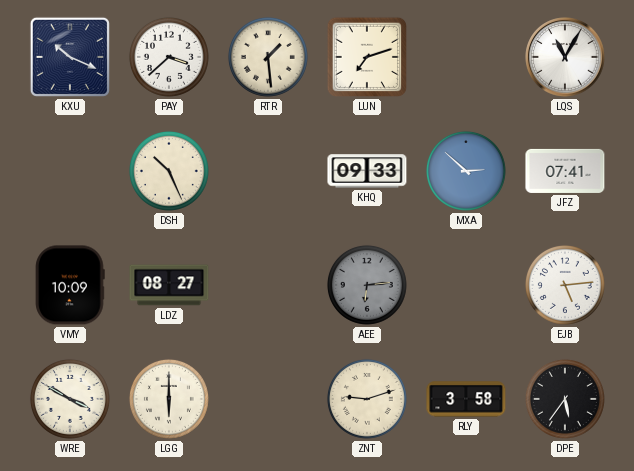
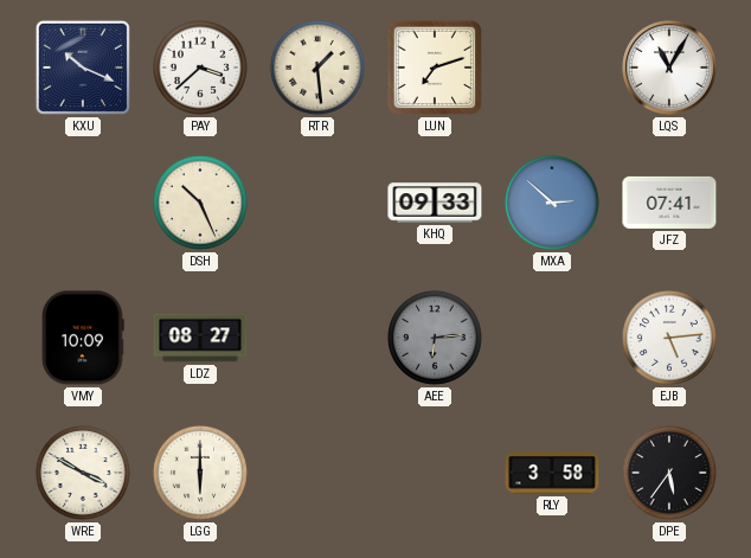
ZNT: 9:12 -> none
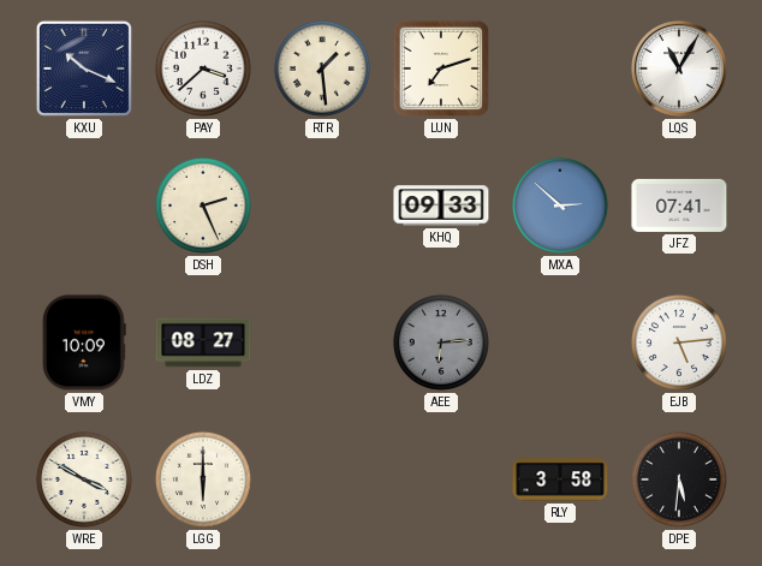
DSH: 10:26 -> 2:26
DPE: 5:36 -> 5:31
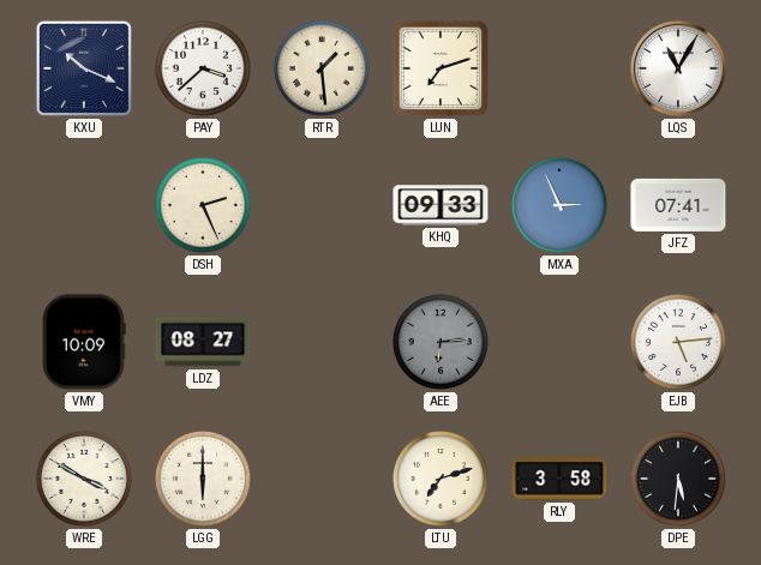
MXA: 2:52 -> 2:56
LTU: none -> 7:12
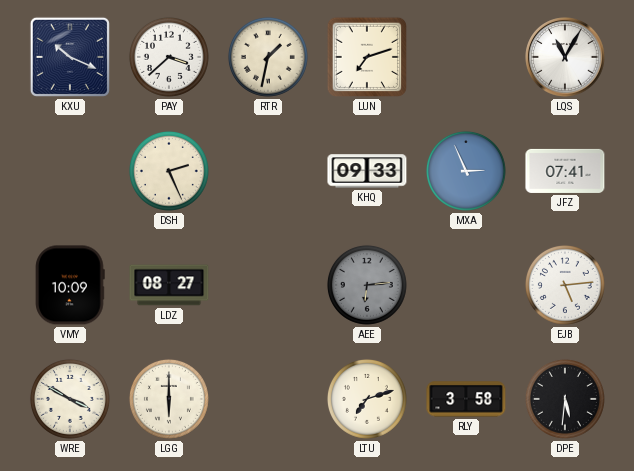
RTR: 1:29 -> 1:32
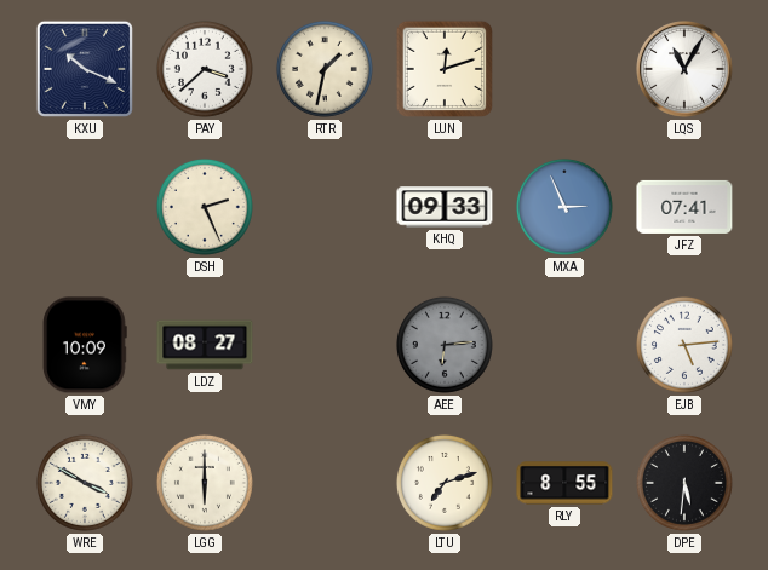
LUN: 7:12 -> 12:12
RLY: 3:58 -> 8:55
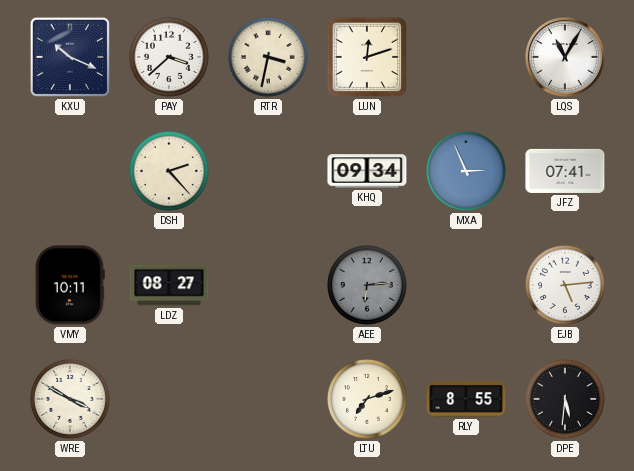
RTR: 1:32 -> 3:32
DSH: 2:26 -> 2:23
KHQ: 09:33 -> 09:34
VMY: 10:09 -> 10:11
LGG: 6:00 -> none
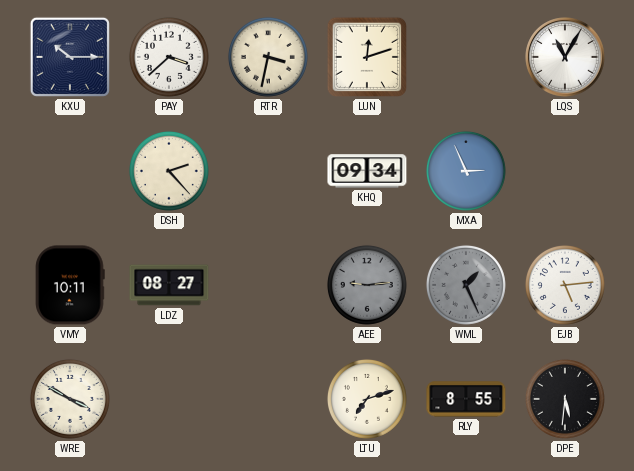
KXU: 10:19 -> 10:15
JFZ: 07:41 -> none
AEE: 6:14 -> 9:14
WML: none -> 1:26
